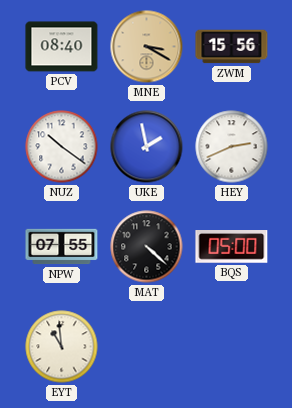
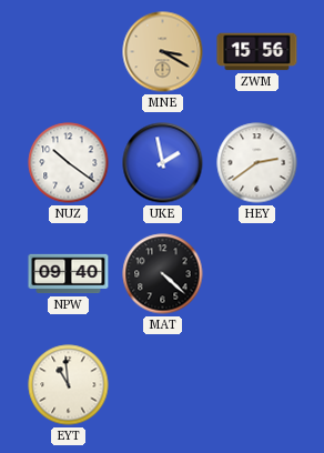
PCV: 08:40 -> none
HEY: 2:41 -> 2:39
NPW: 07:55 -> 09:40
BQS: 05:00 -> none
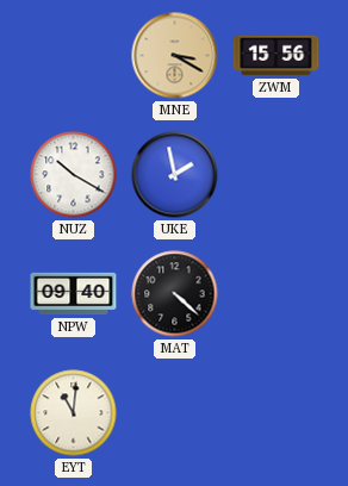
NUZ: 10:21 -> 10:20
HEY: 2:39 -> none
EYT: 10:59 -> 11:01
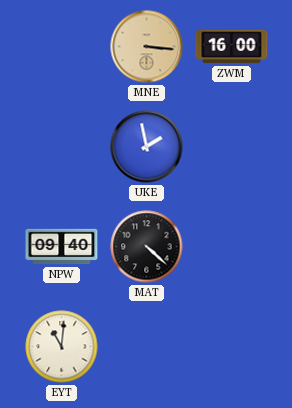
MNE: 3:20 -> 3:16
ZWM: 15:56 -> 16:00
NUZ: 10:20 -> none
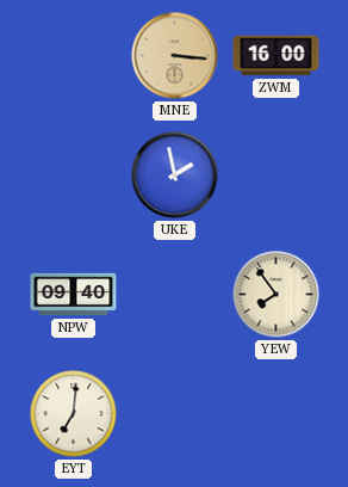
MAT: 4:22 -> none
YEW: none -> 7:54
EYT: 11:01 -> 7:01
